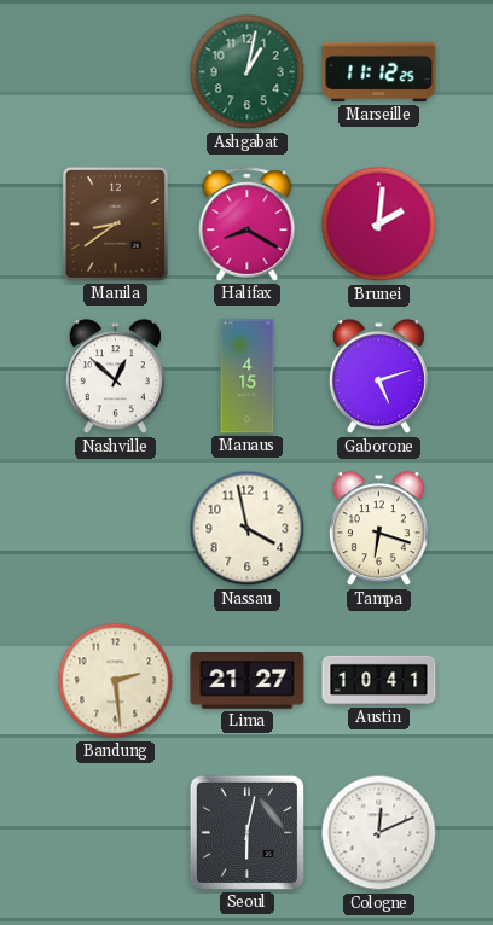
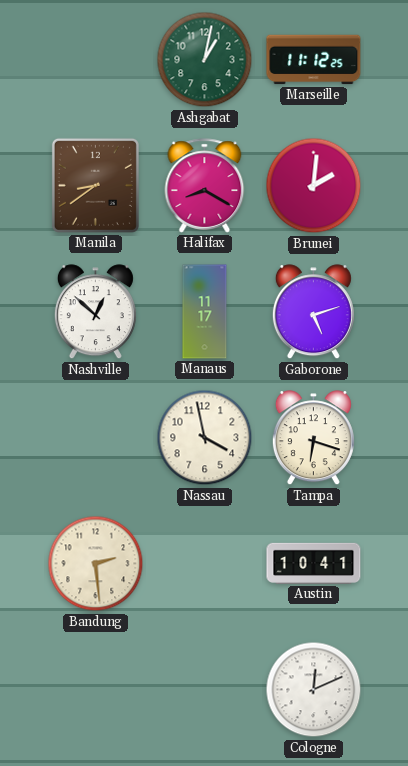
Manaus: 4:15 -> 11:17
Lima: 21:27 -> none
Seoul: 6:02 -> none
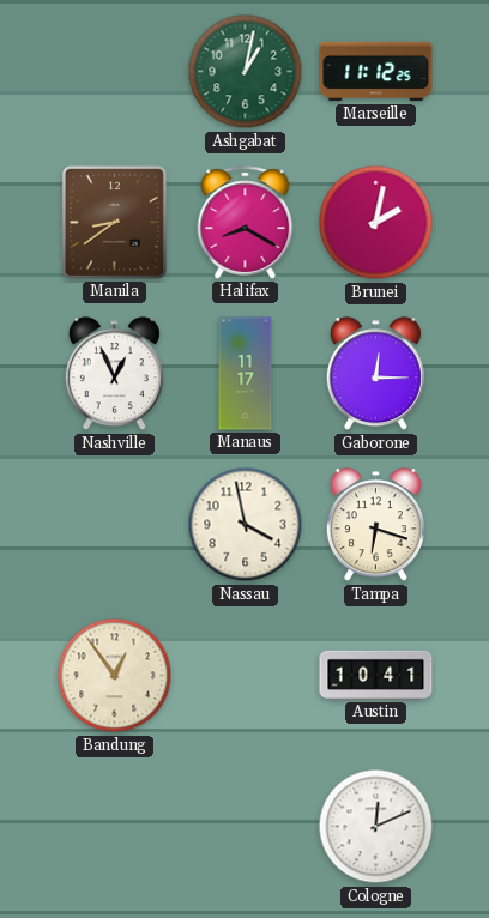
Brunei: 2:01 -> 2:02
Nashville: 12:52 -> 12:56
Gaborone: 5:12 -> 12:15
Bandung: 2:29 -> 12:54
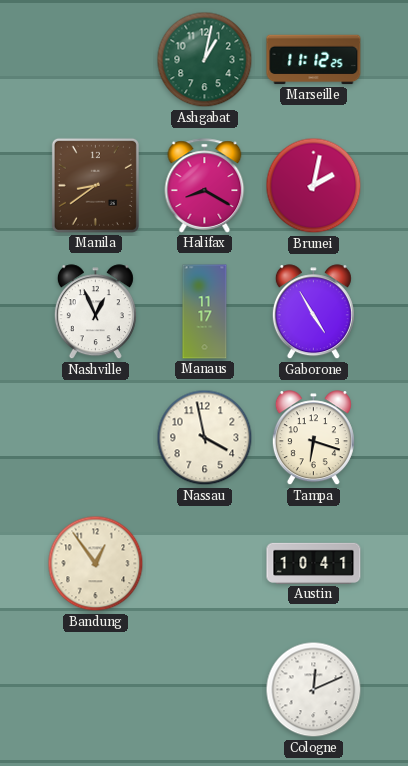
Gaborone: 12:15 -> 4:55
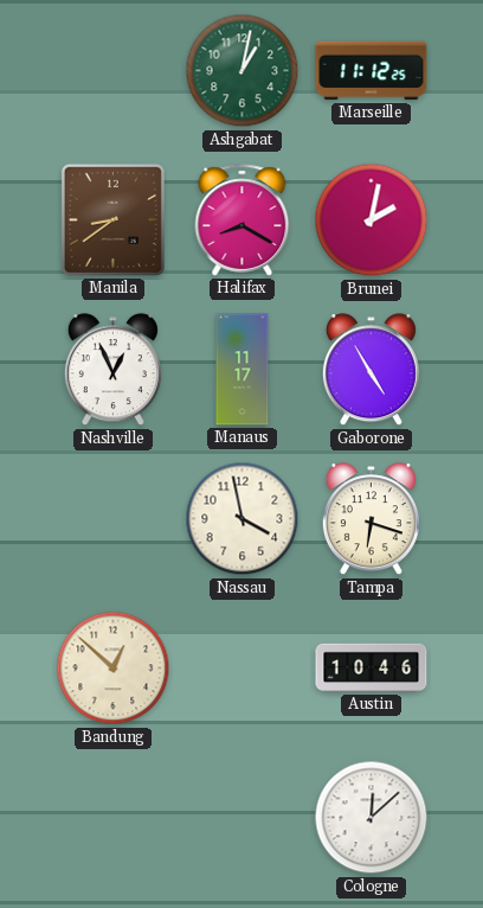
Bandung: 12:54 -> 12:52
Austin: 10:41 -> 10:46
Cologne: 12:11 -> 12:08
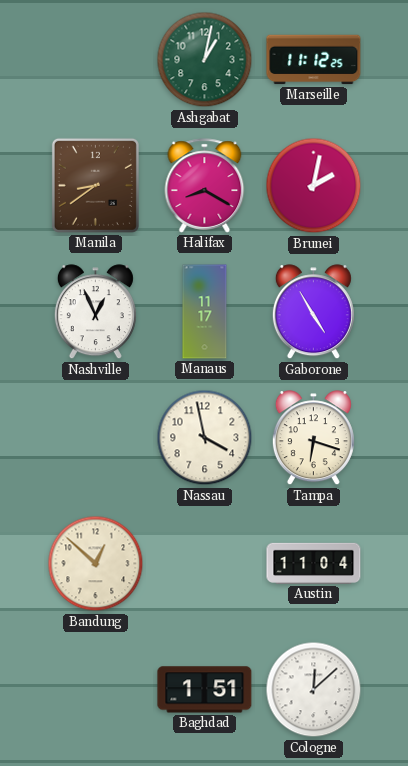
Austin: 10:46 -> 11:04
Baghdad: none -> 1:51
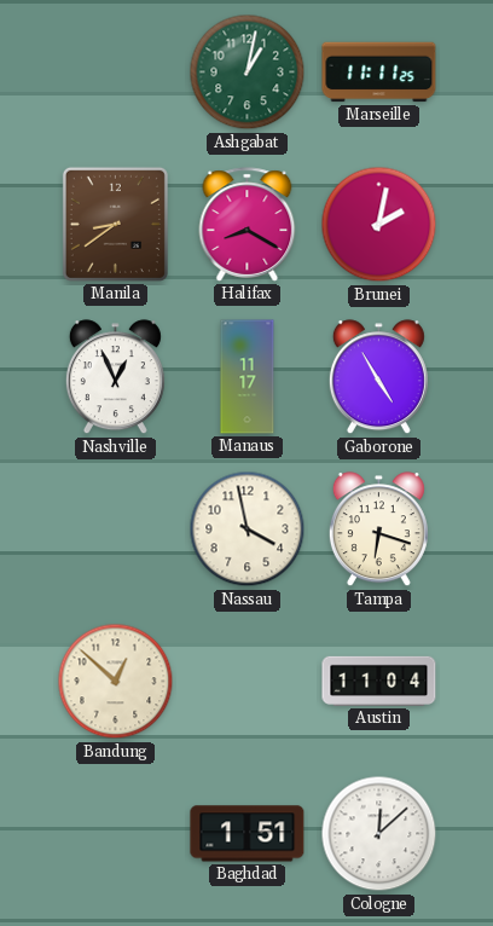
Marseille: 11:12 -> 11:11
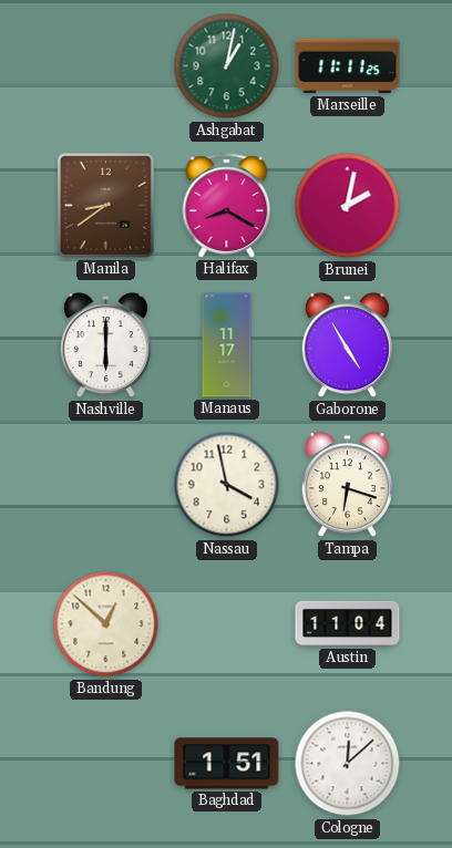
Nashville: 12:56 -> 6:00
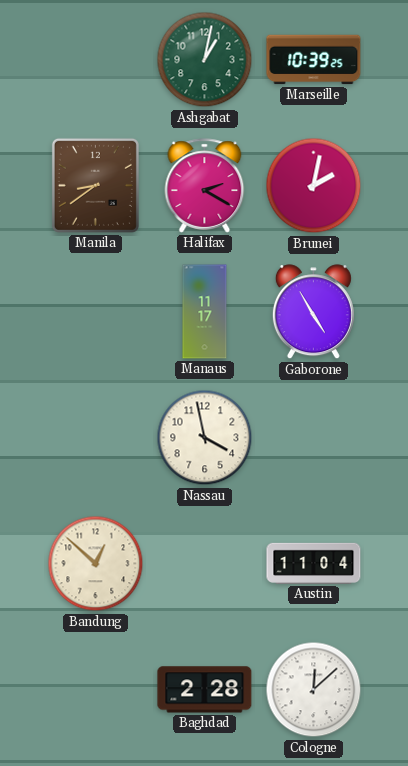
Marseille: 11:11 -> 10:39
Halifax: 8:20 -> 2:20
Nashville: 6:00 -> none
Tampa: 6:18 -> none
Baghdad: 1:51 -> 2:28
